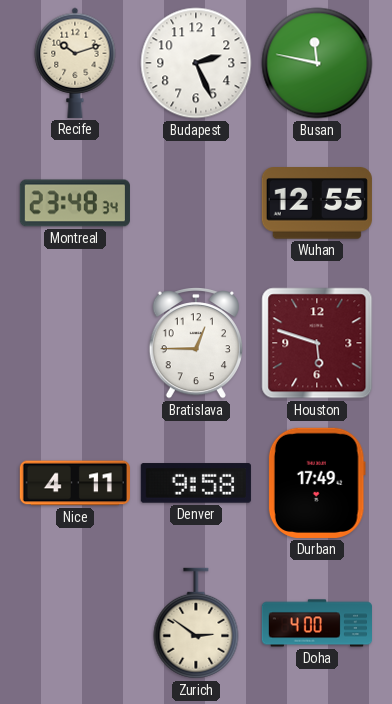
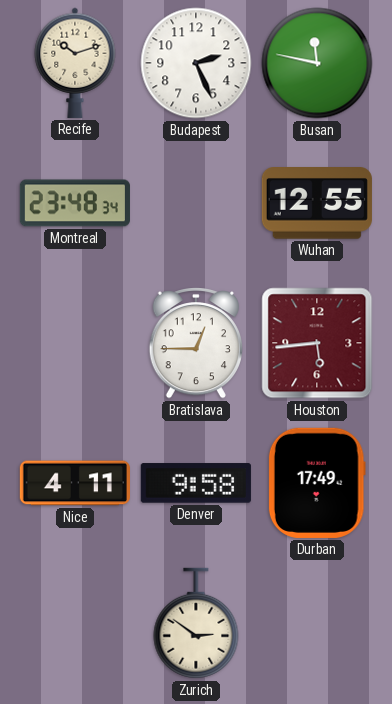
Houston: 5:48 -> 5:44
Doha: 4:00 -> none
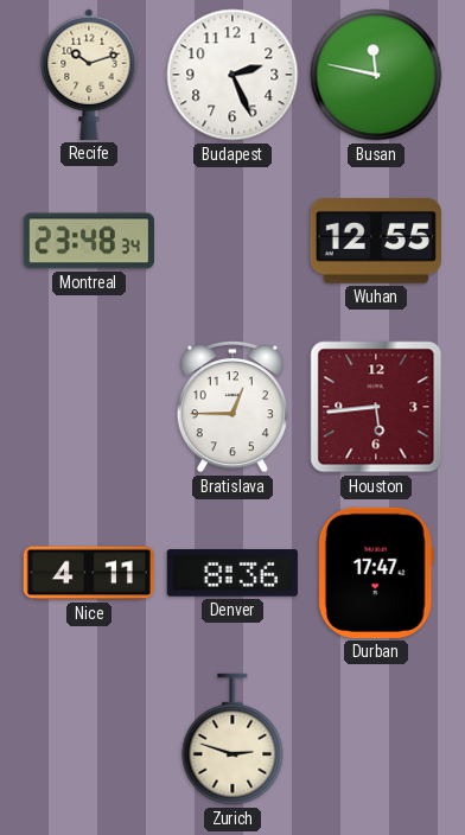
Denver: 9:58 -> 8:36
Durban: 17:49 -> 17:47
Zurich: 2:51 -> 2:48
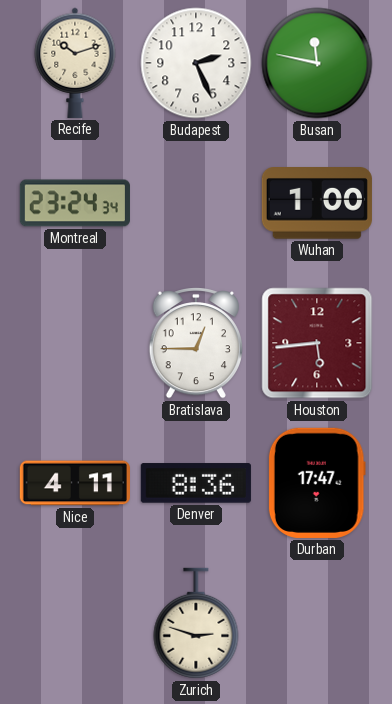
Montreal: 23:48 -> 23:24
Wuhan: 12:55 -> 1:00
